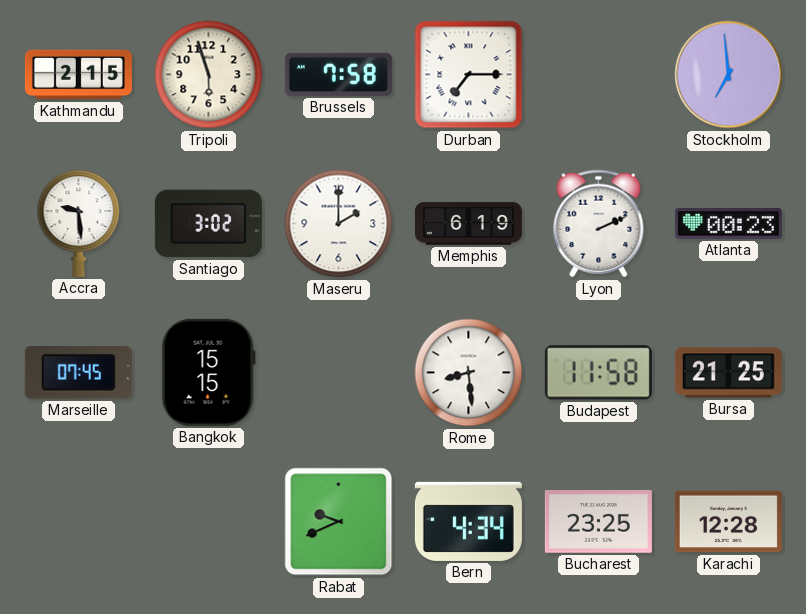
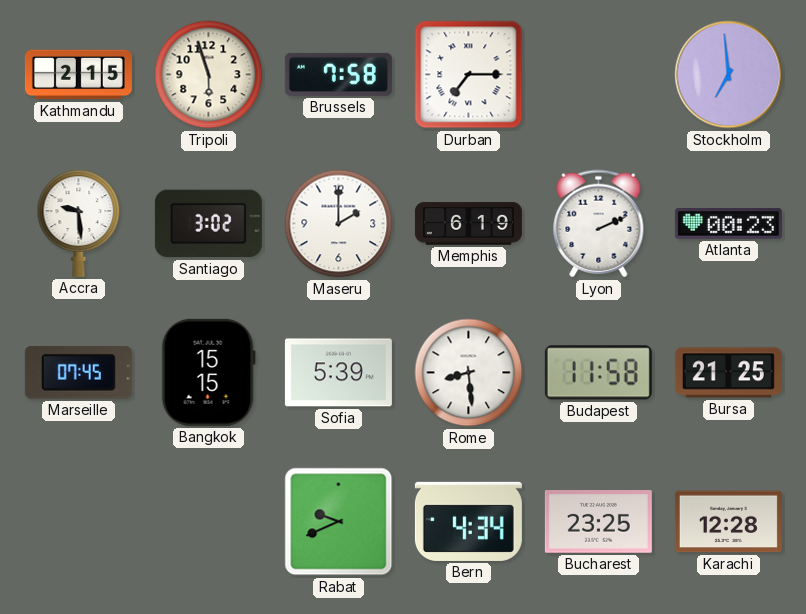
Sofia: none -> 5:39
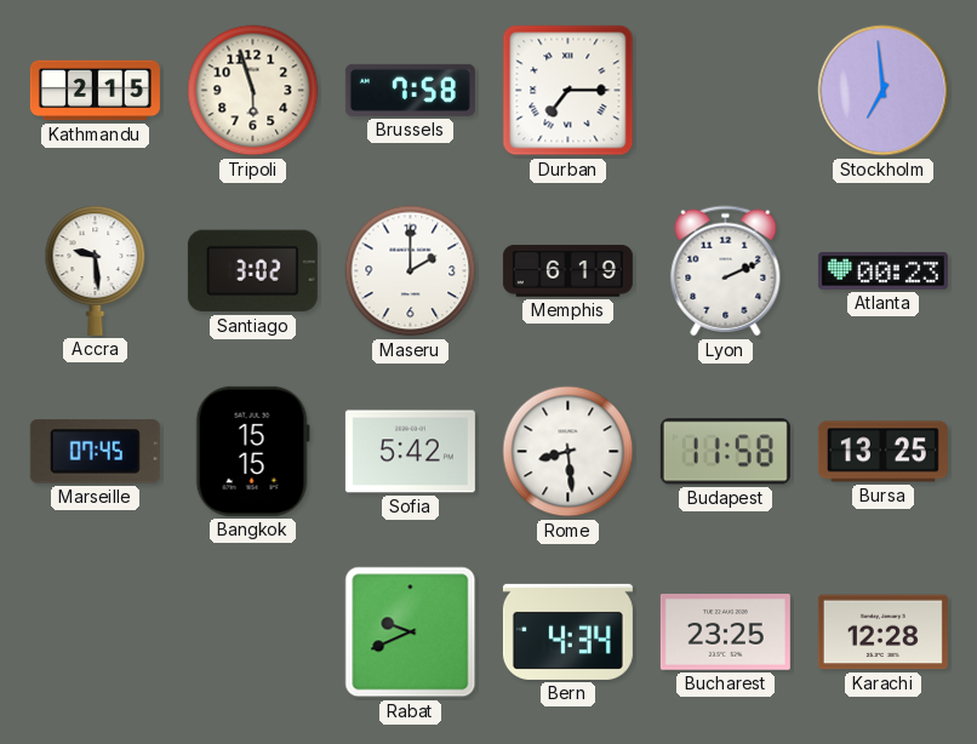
Sofia: 5:39 -> 5:42
Bursa: 21:25 -> 13:25
